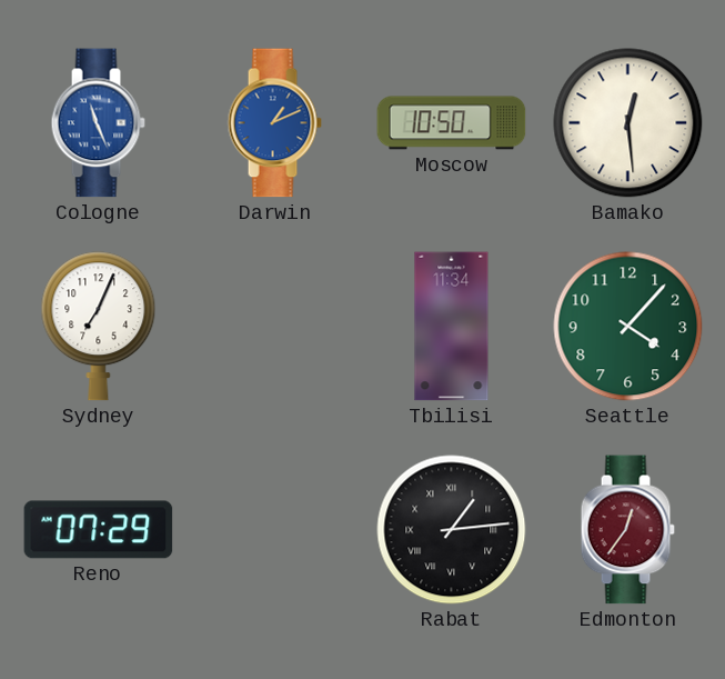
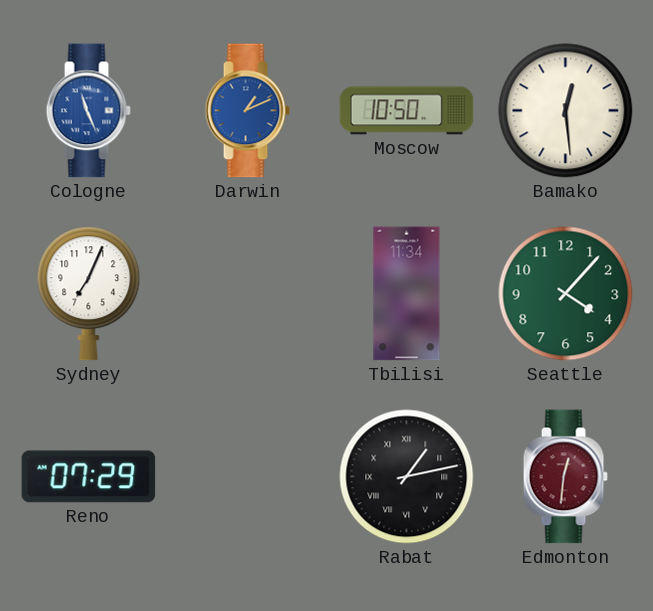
Rabat: 1:14 -> 1:13
Edmonton: 12:36 -> 12:31
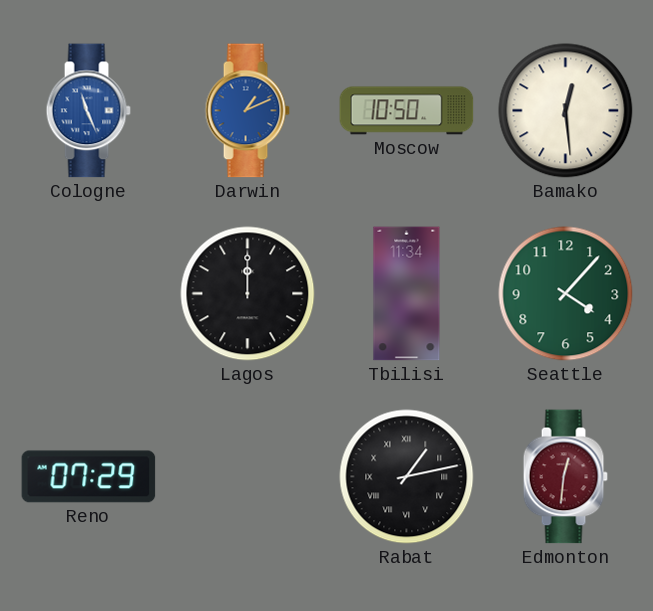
Sydney: 7:04 -> none
Lagos: none -> 12:00
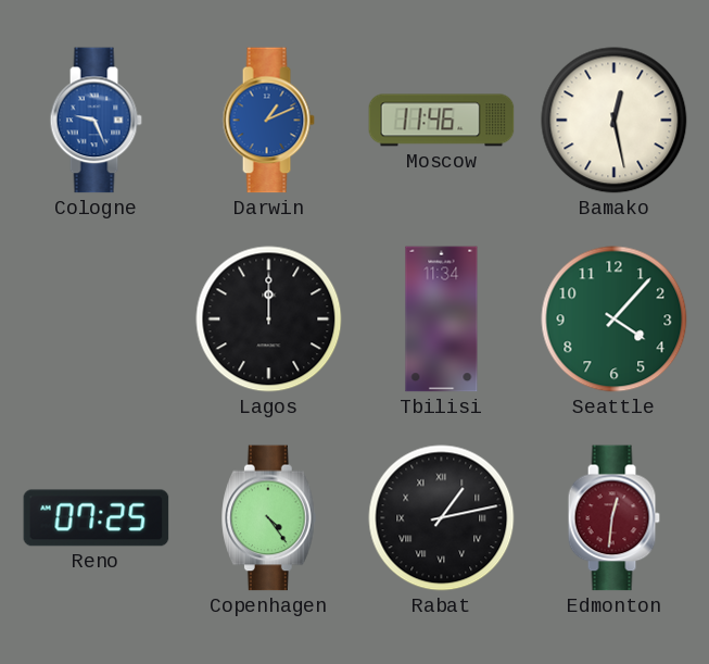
Cologne: 11:26 -> 9:26
Moscow: 10:50 -> 11:46
Bamako: 12:29 -> 12:28
Reno: 07:29 -> 07:25
Copenhagen: none -> 4:24
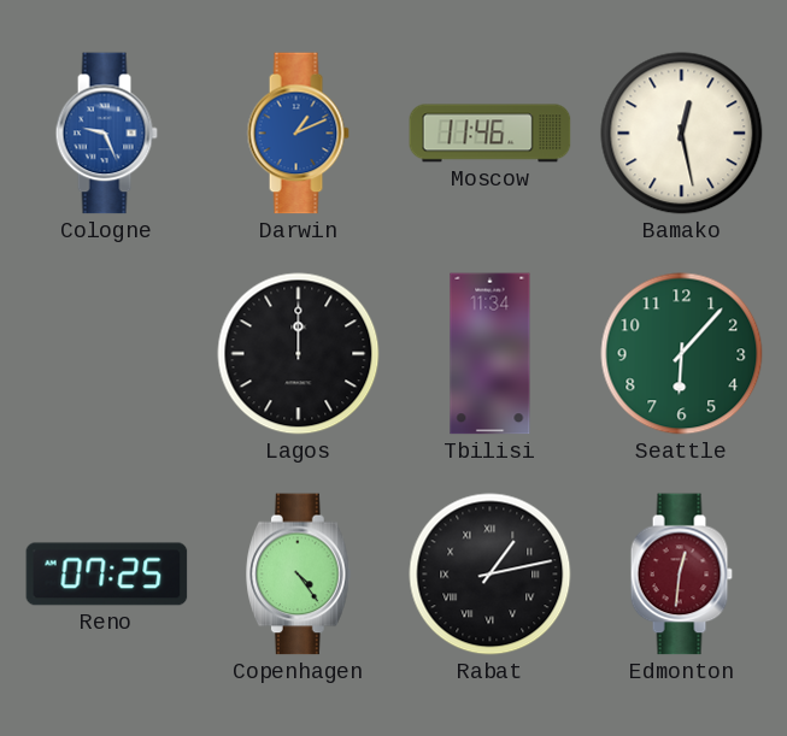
Seattle: 4:07 -> 6:07
